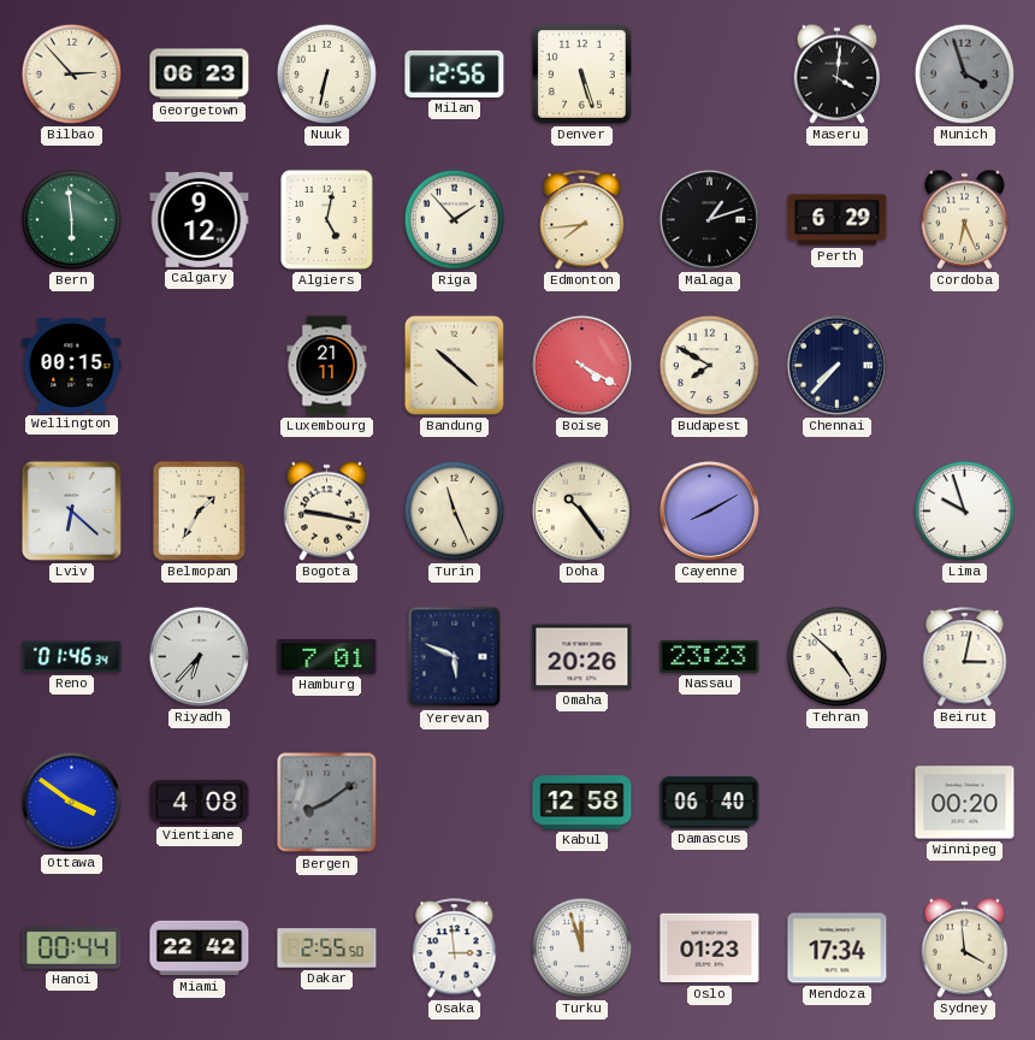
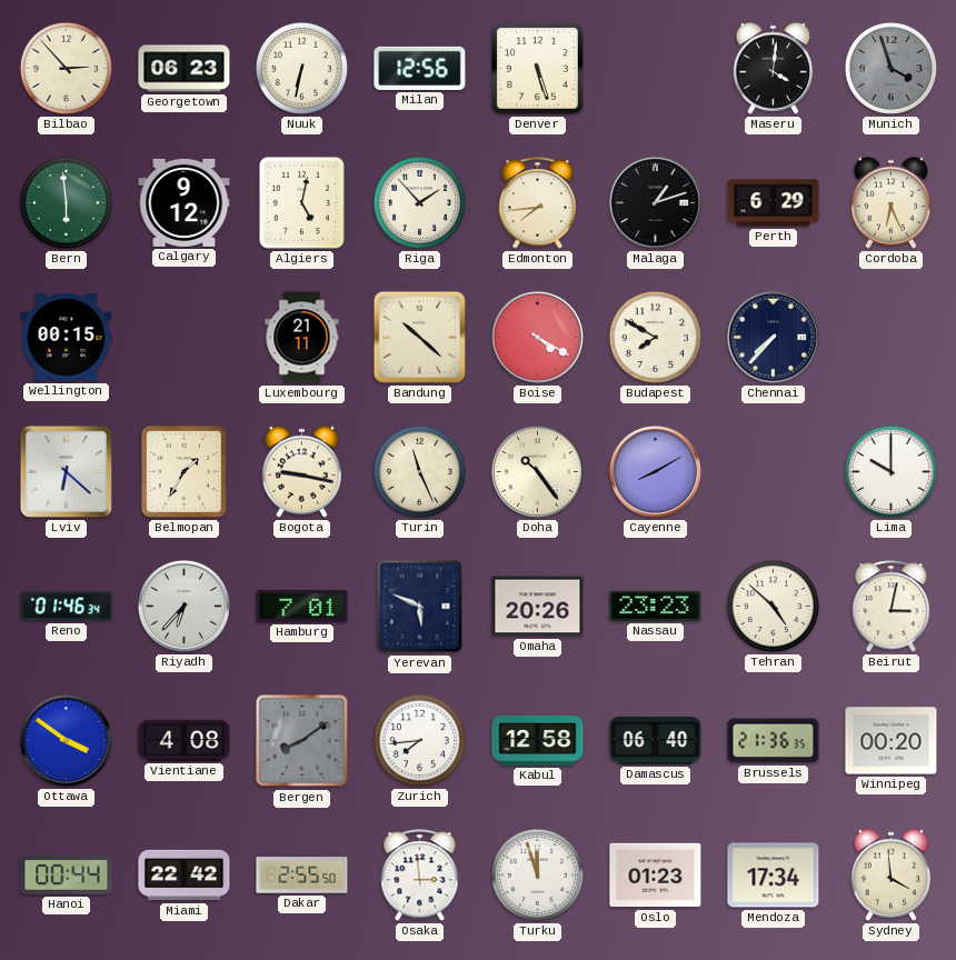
Lima: 9:57 -> 10:00
Zurich: none -> 7:44
Brussels: none -> 21:36
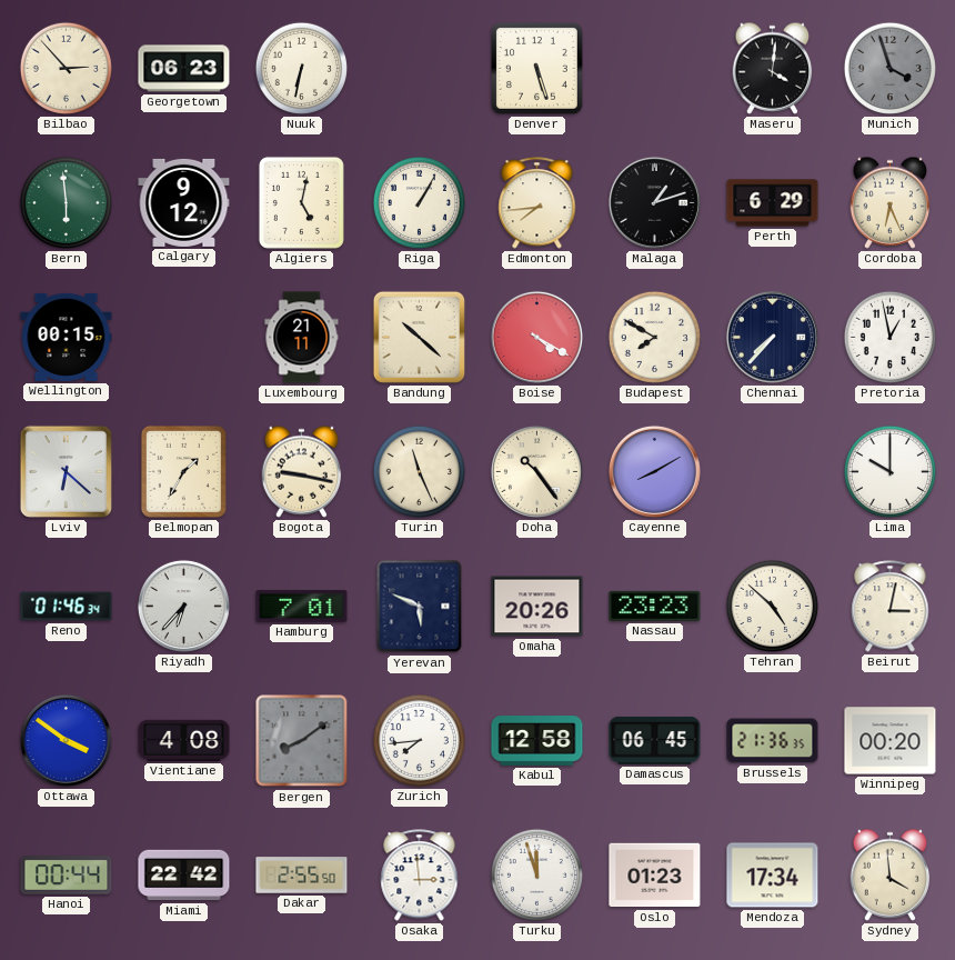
Milan: 12:56 -> none
Riga: 1:53 -> 1:05
Pretoria: none -> 12:58
Damascus: 06:40 -> 06:45
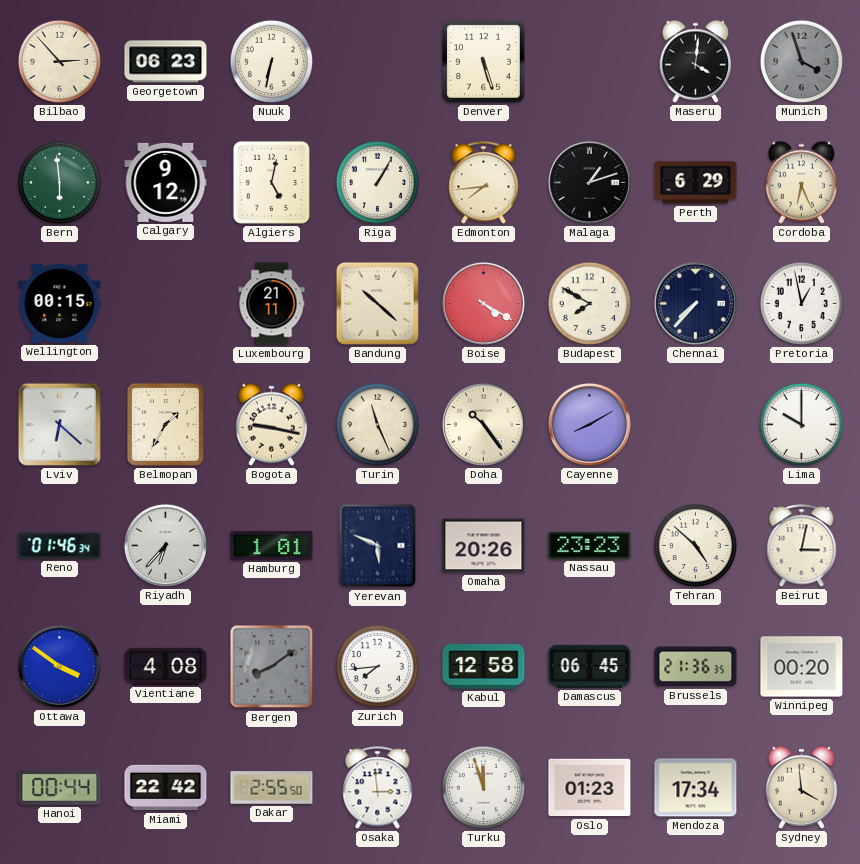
Hamburg: 7:01 -> 1:01
